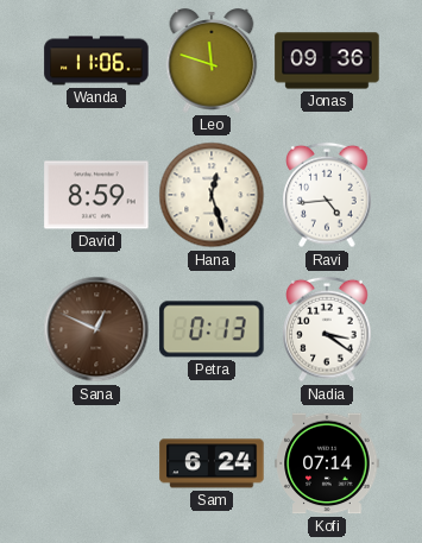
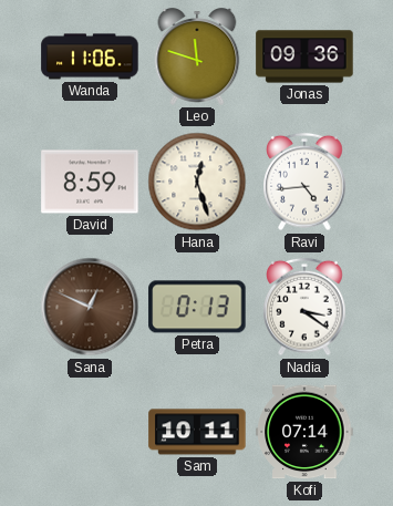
Sam: 6:24 -> 10:11
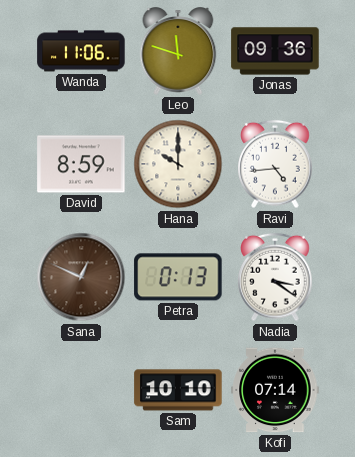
Hana: 12:27 -> 10:00
Sam: 10:11 -> 10:10
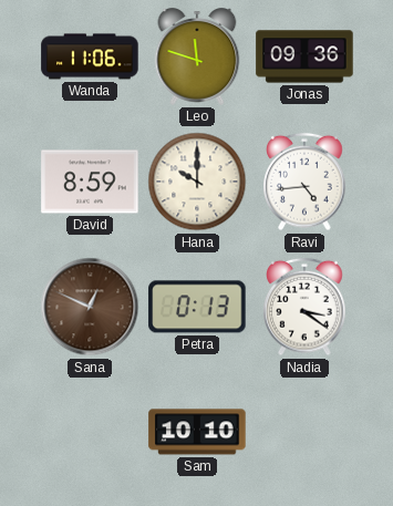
Kofi: 07:14 -> none
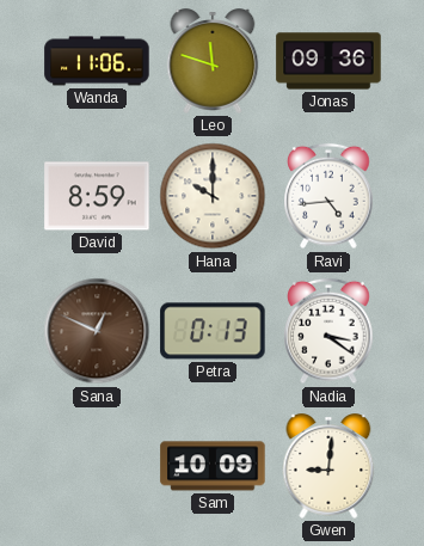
Sam: 10:10 -> 10:09
Gwen: none -> 9:01
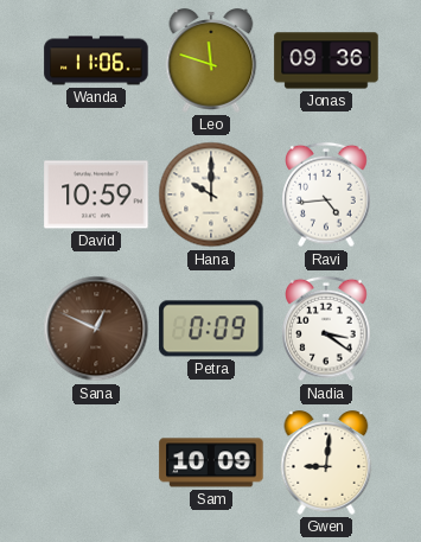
David: 8:59 -> 10:59
Petra: 0:13 -> 0:09
